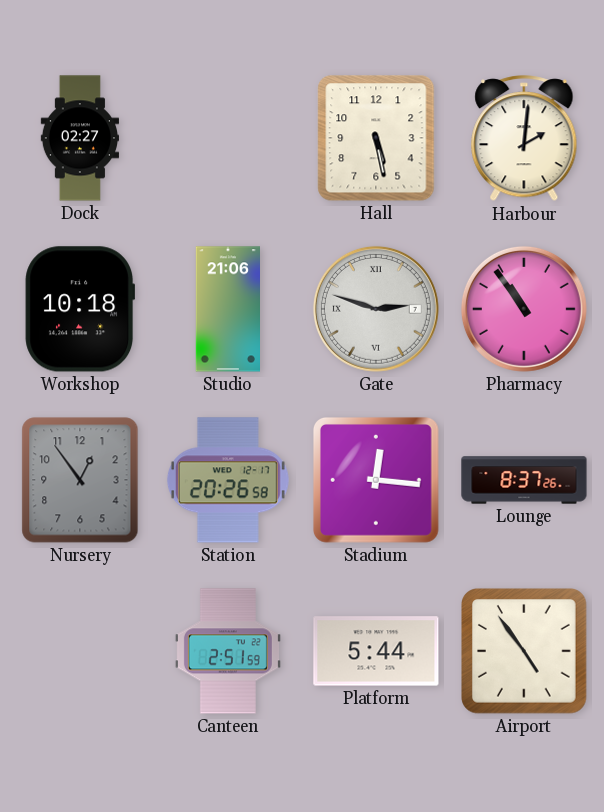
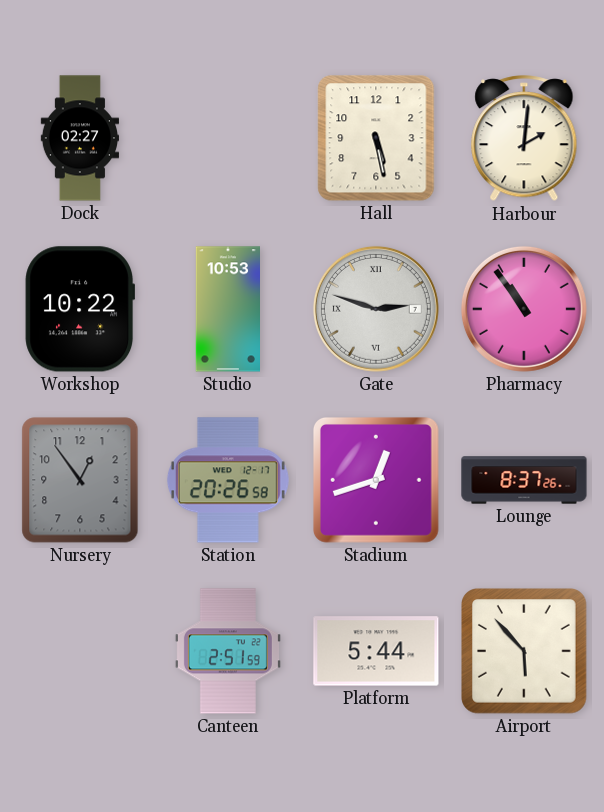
Workshop: 10:18 -> 10:22
Studio: 21:06 -> 10:53
Stadium: 12:16 -> 12:42
Airport: 4:54 -> 5:53
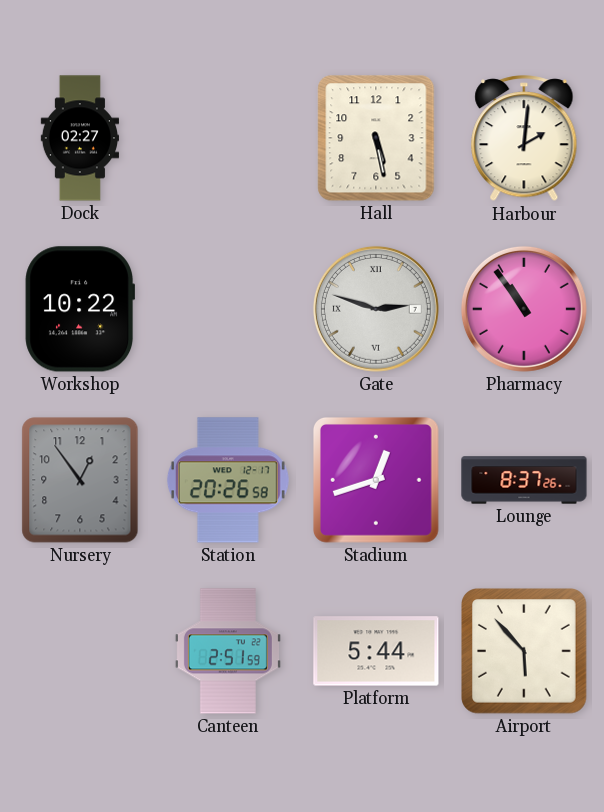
Studio: 10:53 -> none
